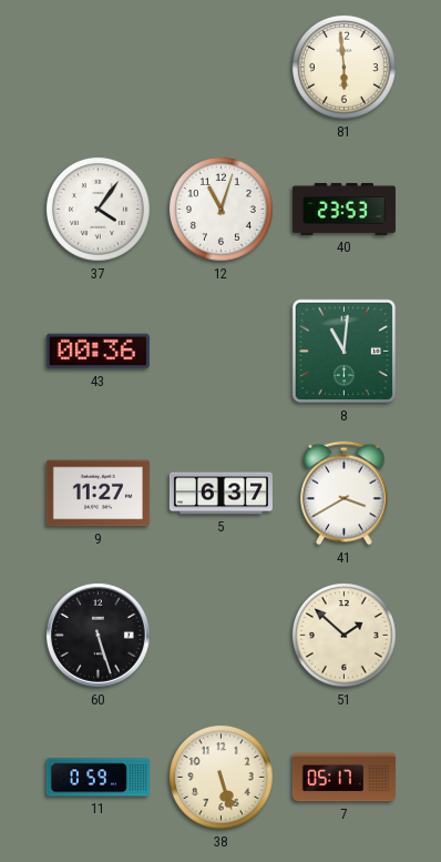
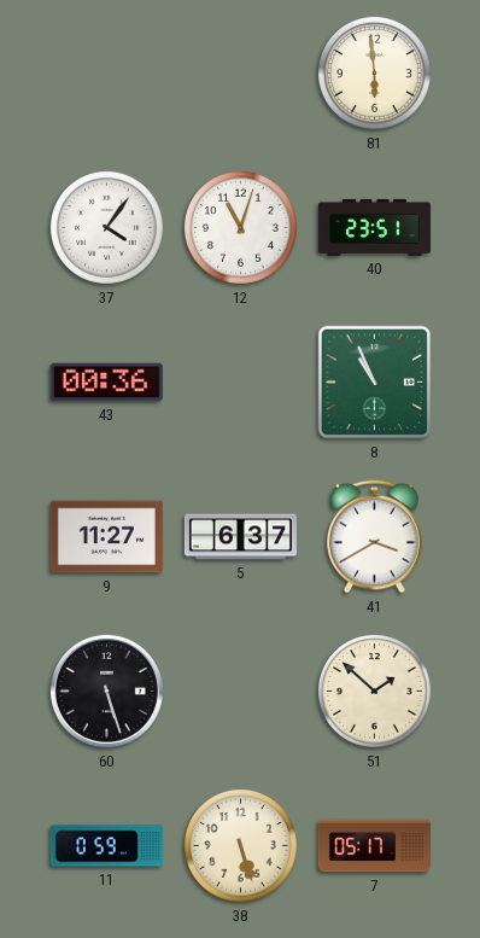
40: 23:53 -> 23:51
8: 11:01 -> 10:56
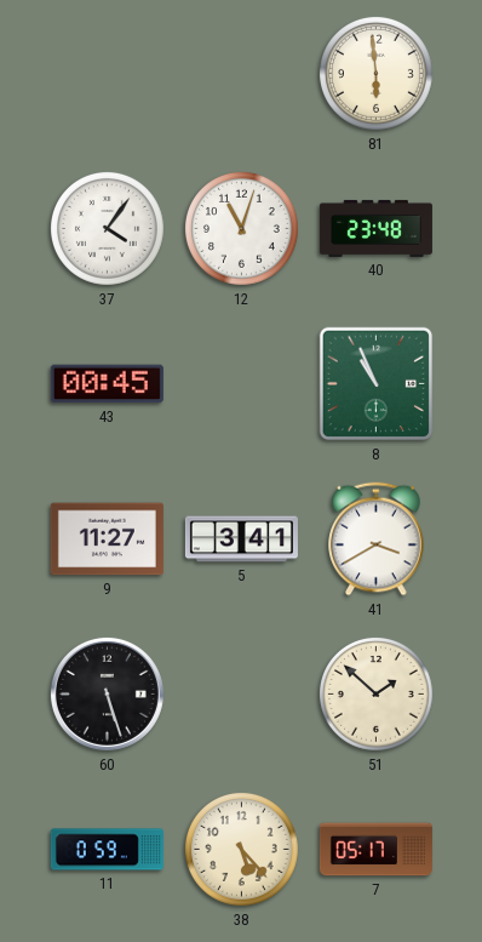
40: 23:51 -> 23:48
43: 00:36 -> 00:45
5: 6:37 -> 3:41
38: 5:27 -> 5:23
